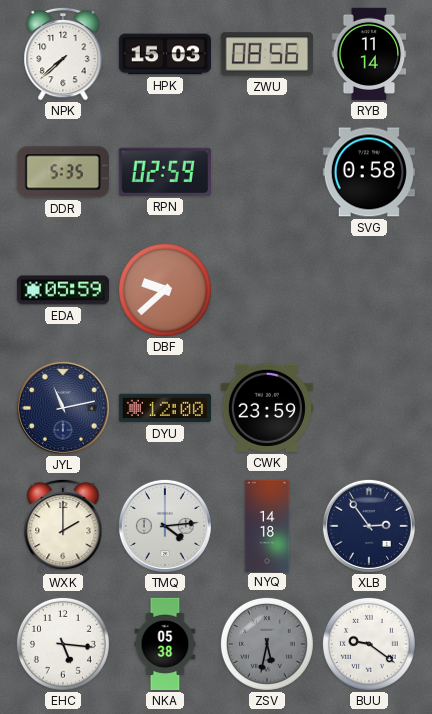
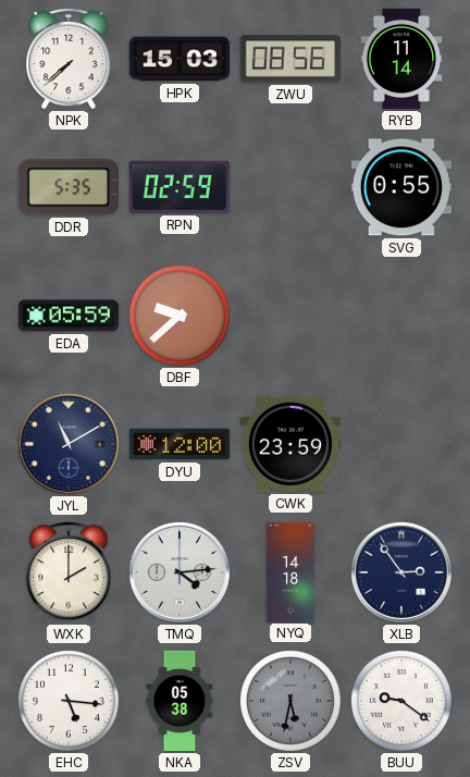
SVG: 0:58 -> 0:55
JYL: 11:13 -> 11:10
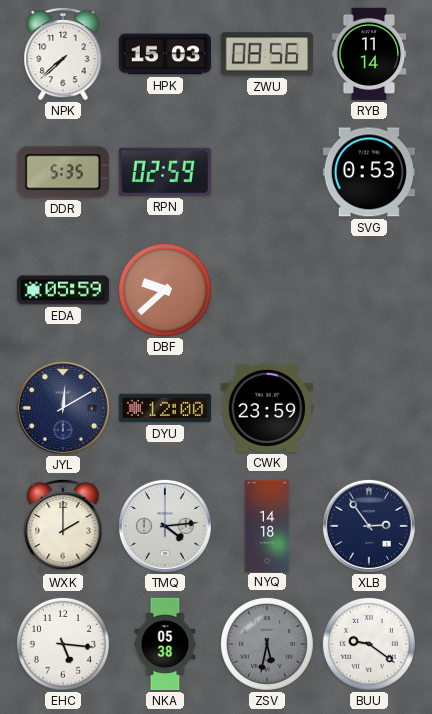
SVG: 0:55 -> 0:53
JYL: 11:10 -> 12:10
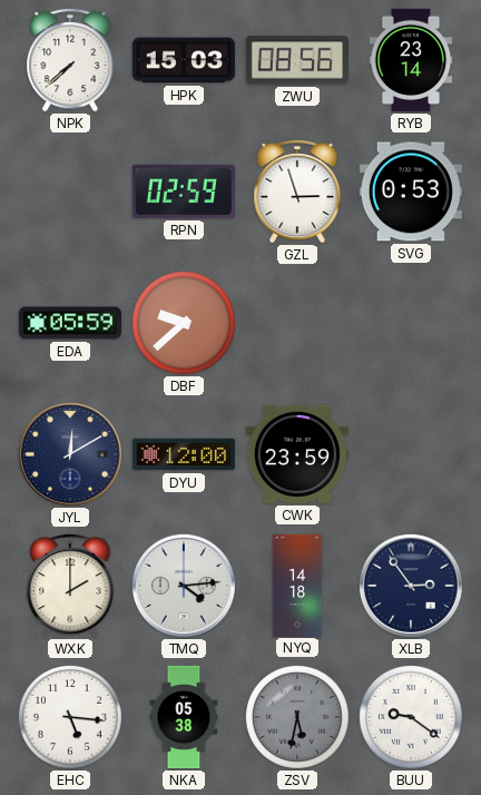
RYB: 11:14 -> 23:14
DDR: 5:35 -> none
GZL: none -> 2:57
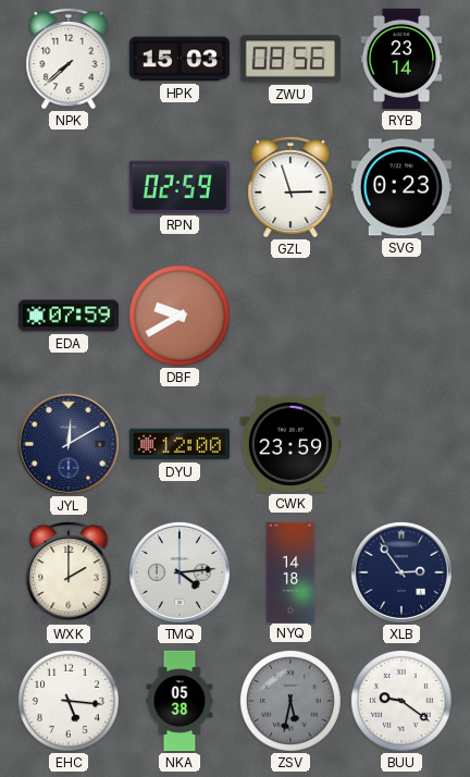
SVG: 0:53 -> 0:23
EDA: 05:59 -> 07:59
DBF: 9:38 -> 9:40
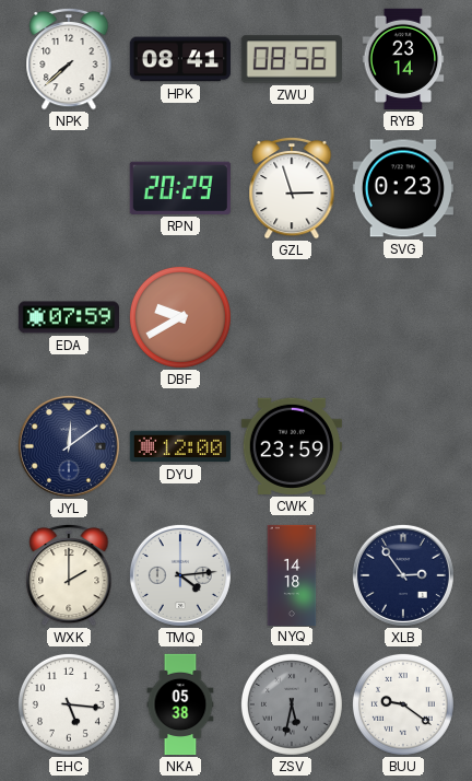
HPK: 15:03 -> 08:41
RPN: 02:59 -> 20:29
JYL: 12:10 -> 12:09
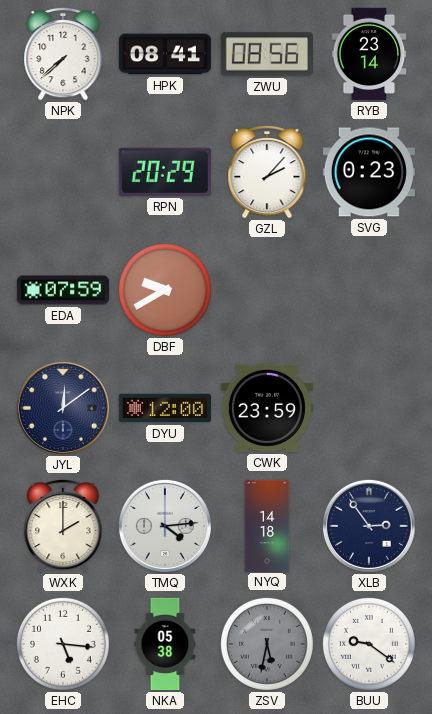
GZL: 2:57 -> 2:07
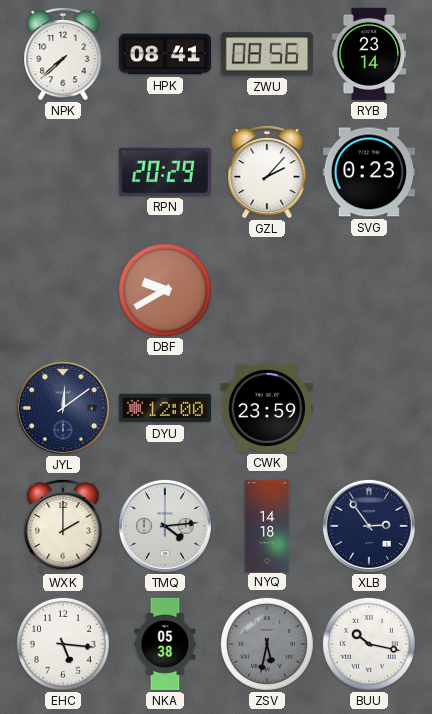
EDA: 07:59 -> none
BUU: 9:21 -> 10:17
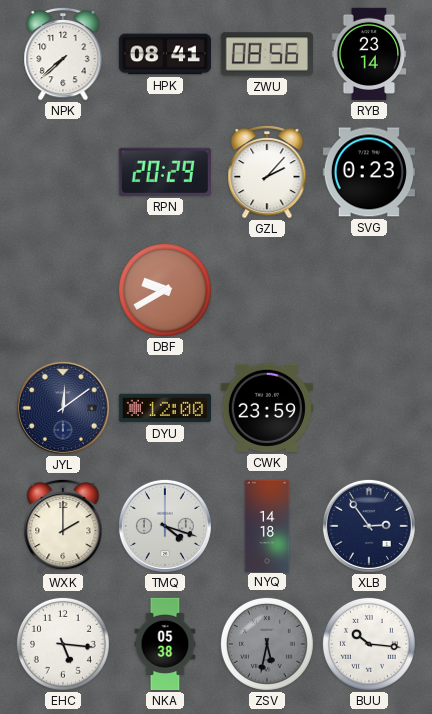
TMQ: 4:14 -> 4:18
BUU: 10:17 -> 10:16
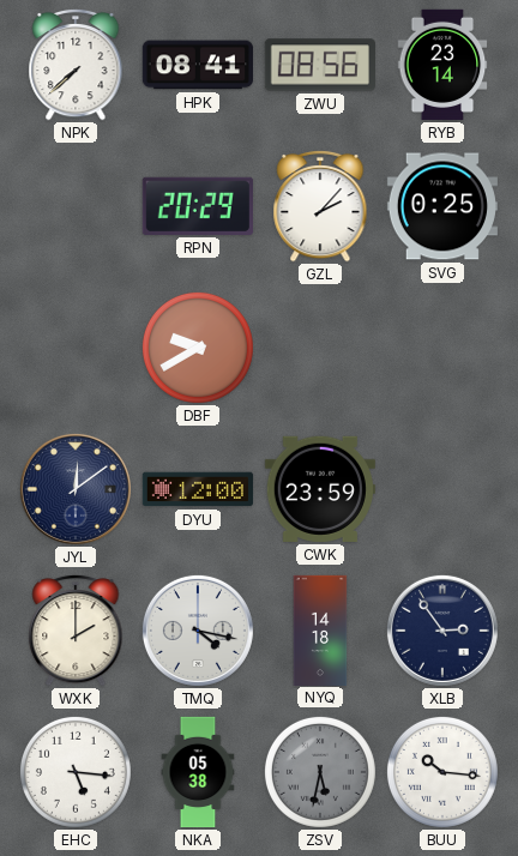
SVG: 0:23 -> 0:25
TMQ: 4:18 -> 4:17
